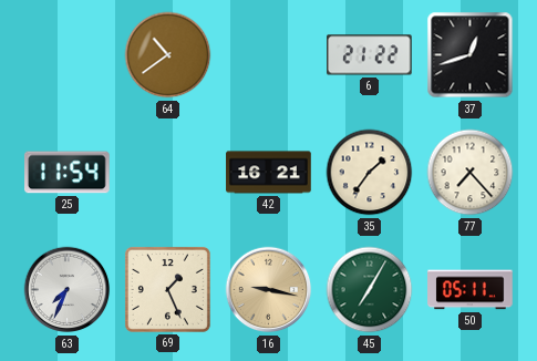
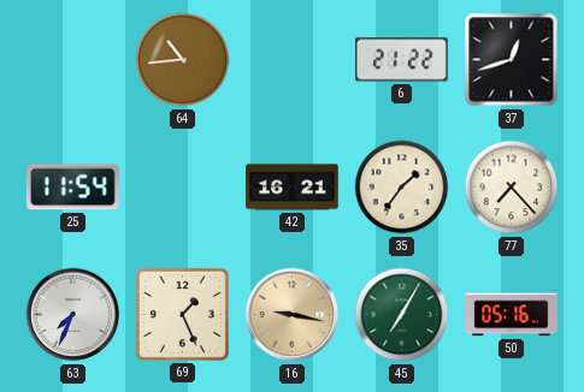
64: 10:39 -> 10:44
50: 05:11 -> 05:16
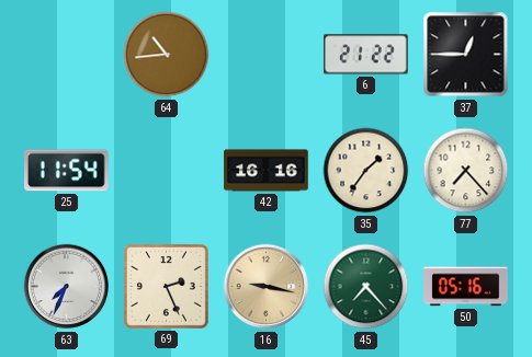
37: 12:42 -> 12:45
42: 16:21 -> 16:16
69: 1:26 -> 2:26
45: 7:05 -> 7:23
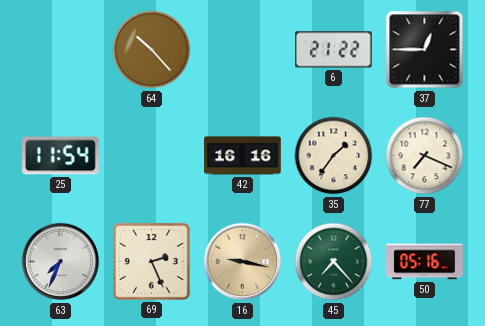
64: 10:44 -> 10:23
77: 7:23 -> 7:19
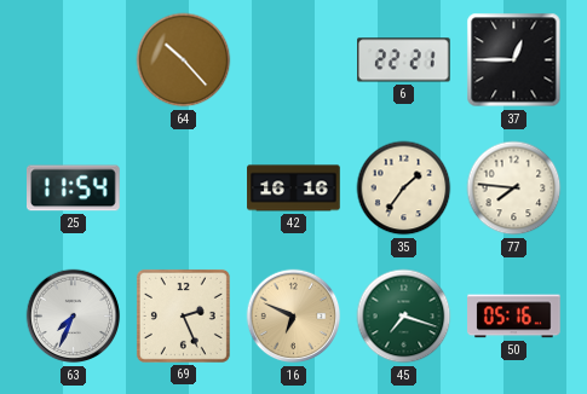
6: 21:22 -> 22:21
77: 7:19 -> 7:46
16: 9:17 -> 6:49
45: 7:23 -> 7:18
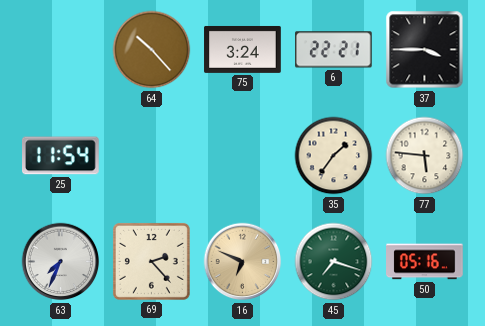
75: none -> 3:24
37: 12:45 -> 3:45
42: 16:16 -> none
77: 7:46 -> 5:46
69: 2:26 -> 2:23
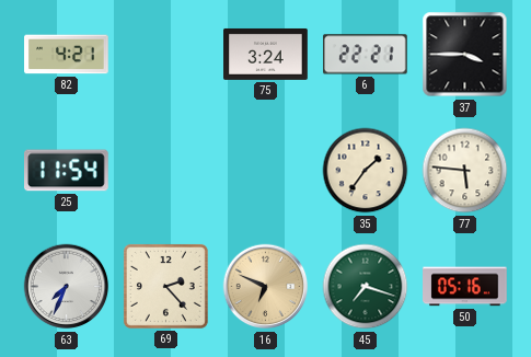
82: none -> 4:21
64: 10:23 -> none
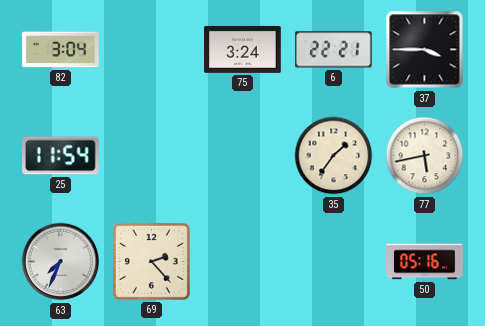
82: 4:21 -> 3:04
77: 5:46 -> 5:43
16: 6:49 -> none
45: 7:18 -> none
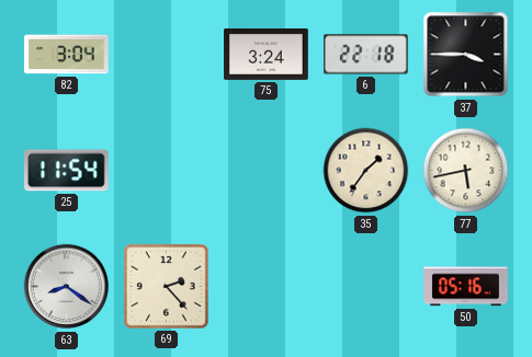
6: 22:21 -> 22:18
63: 7:34 -> 8:21
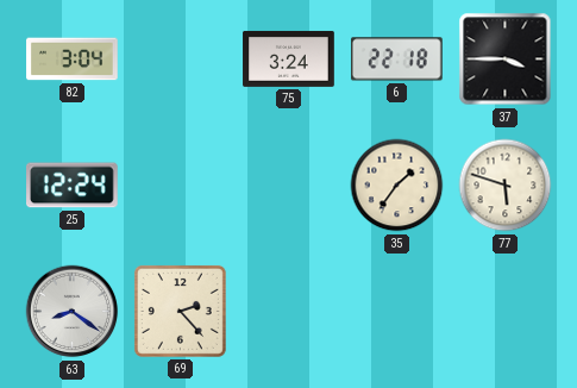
25: 11:54 -> 12:24
77: 5:43 -> 5:48
50: 05:16 -> none
